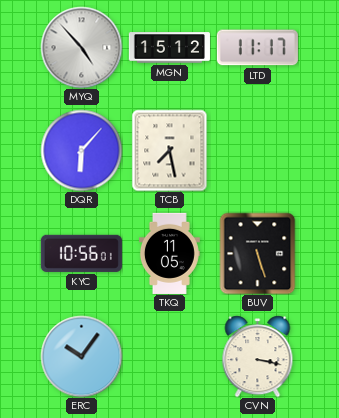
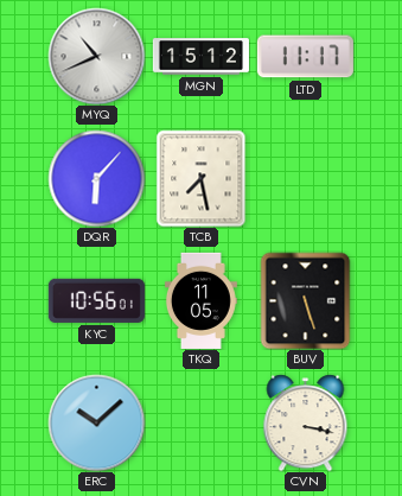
MYQ: 4:53 -> 10:41
ERC: 10:06 -> 10:08
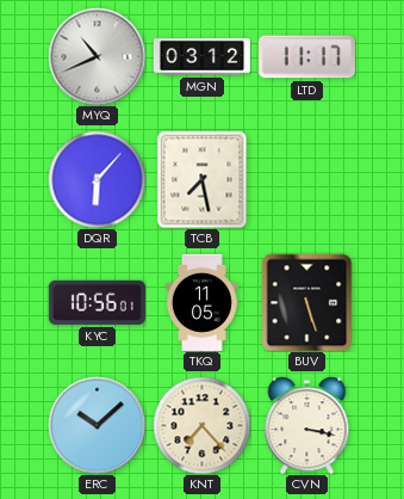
MGN: 15:12 -> 03:12
KNT: none -> 7:23
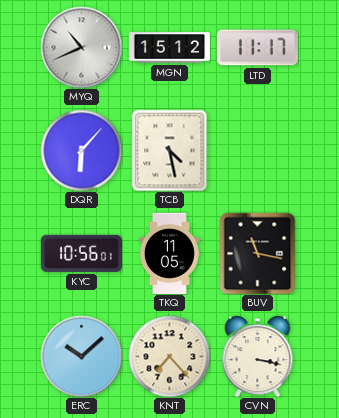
MGN: 03:12 -> 15:12
TCB: 7:28 -> 4:28
BUV: 5:27 -> 11:17
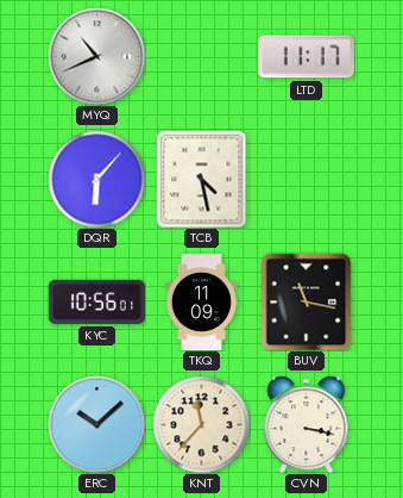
MGN: 15:12 -> none
TKQ: 11:05 -> 11:09
KNT: 7:23 -> 11:37
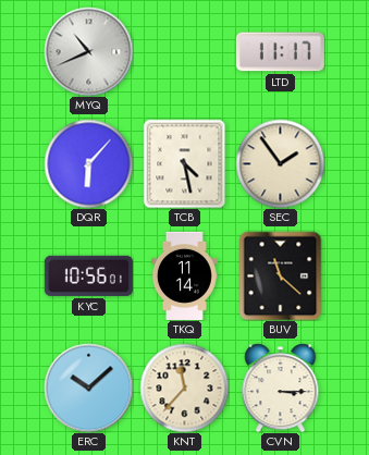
SEC: none -> 1:54
TKQ: 11:09 -> 11:14
BUV: 11:17 -> 11:22
CVN: 3:17 -> 3:15
